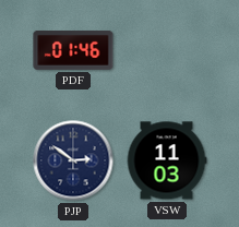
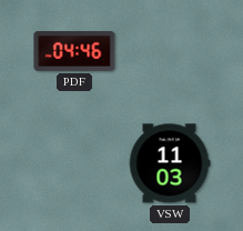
PDF: 01:46 -> 04:46
PJP: 2:51 -> none
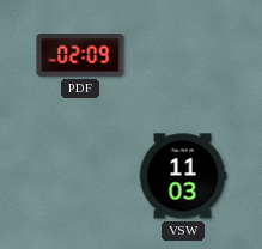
PDF: 04:46 -> 02:09
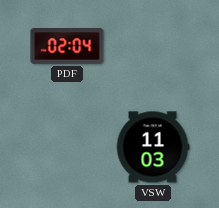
PDF: 02:09 -> 02:04
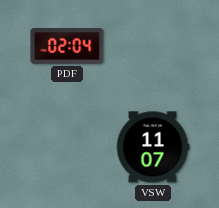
VSW: 11:03 -> 11:07
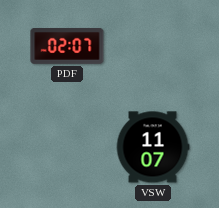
PDF: 02:04 -> 02:07
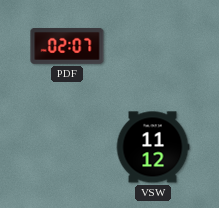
VSW: 11:07 -> 11:12
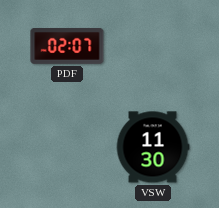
VSW: 11:12 -> 11:30
